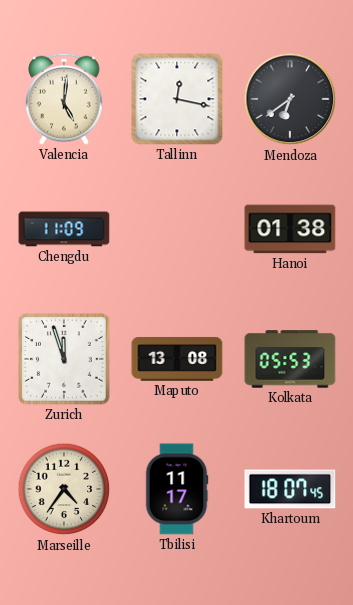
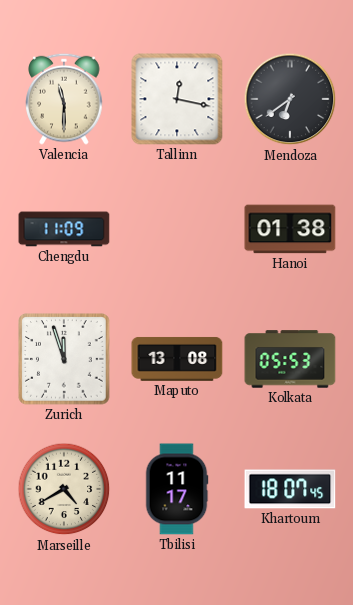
Valencia: 5:01 -> 11:30
Marseille: 4:36 -> 4:40
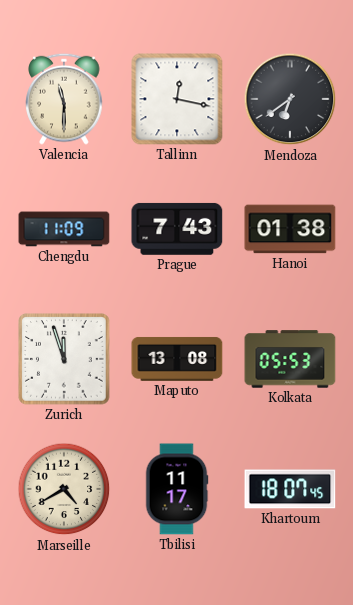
Prague: none -> 7:43
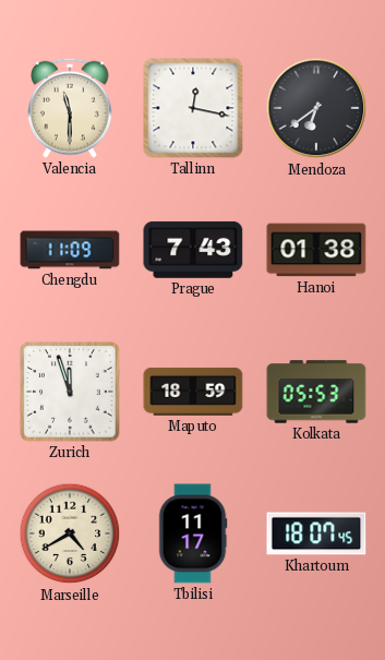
Maputo: 13:08 -> 18:59
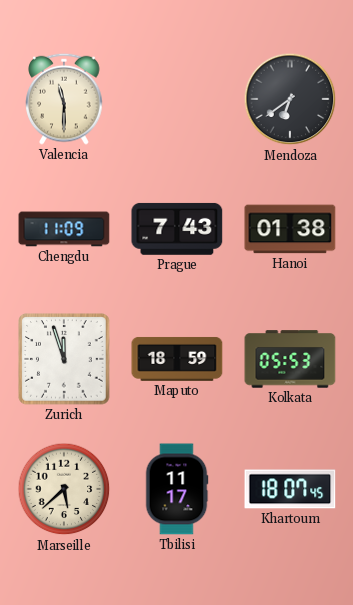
Tallinn: 12:17 -> none
Marseille: 4:40 -> 5:38
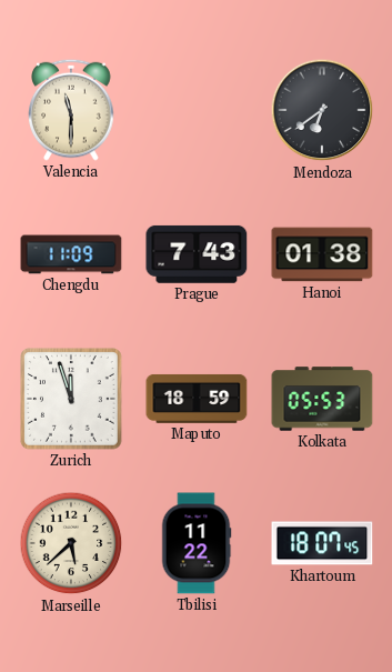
Tbilisi: 11:17 -> 11:22
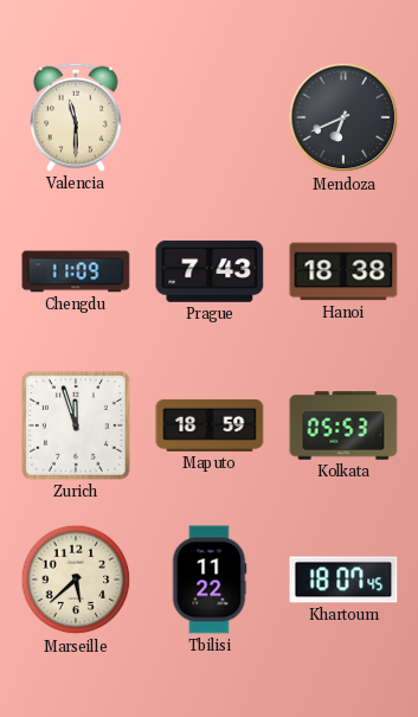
Mendoza: 6:39 -> 6:41
Hanoi: 01:38 -> 18:38
